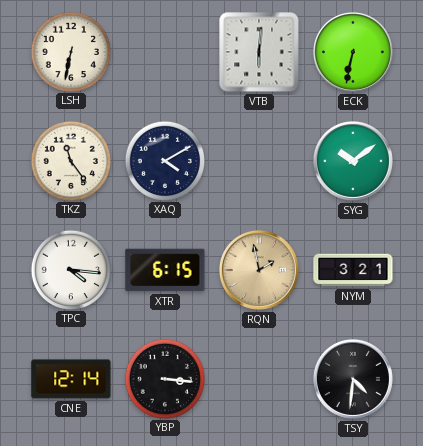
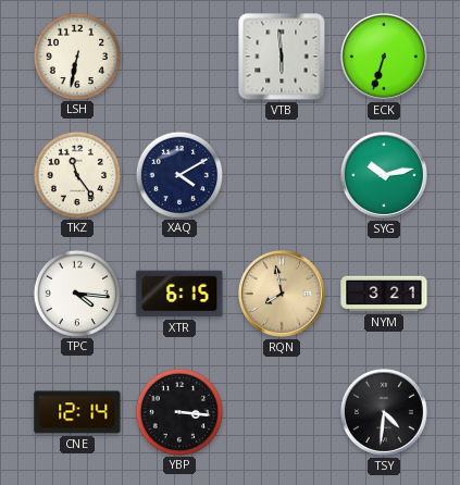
VTB: 6:01 -> 5:59
ECK: 6:32 -> 6:33
SYG: 10:09 -> 10:13
RQN: 1:58 -> 7:58
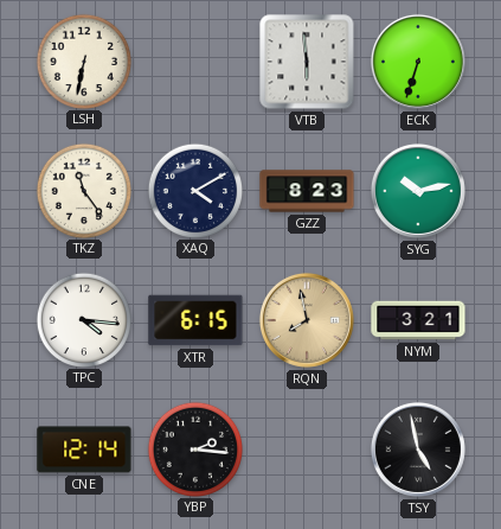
GZZ: none -> 8:23
YBP: 3:16 -> 2:16
TSY: 4:31 -> 4:58
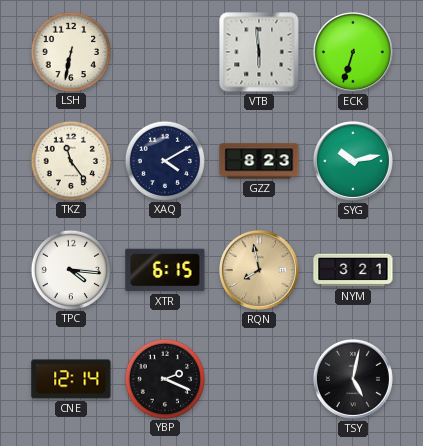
YBP: 2:16 -> 2:19
TSY: 4:58 -> 5:02
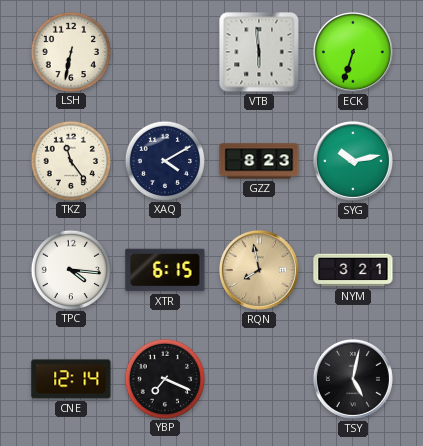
YBP: 2:19 -> 7:19
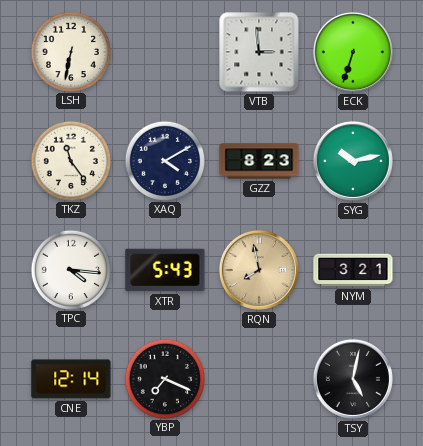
VTB: 5:59 -> 2:59
XTR: 6:15 -> 5:43
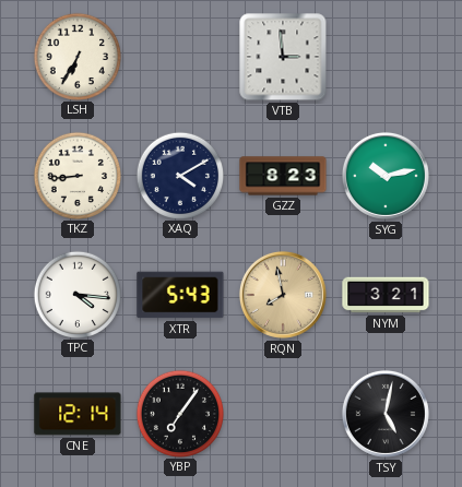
LSH: 6:32 -> 6:35
ECK: 6:33 -> none
TKZ: 11:24 -> 8:44
YBP: 7:19 -> 7:06
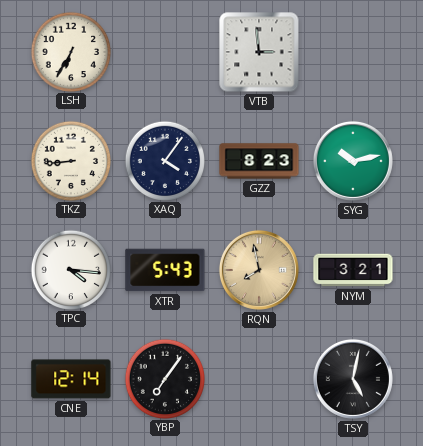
XAQ: 4:10 -> 4:06
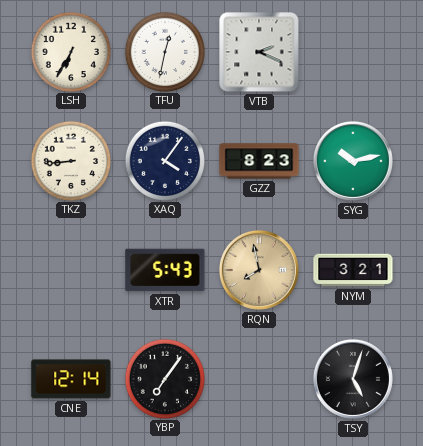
TFU: none -> 12:32
VTB: 2:59 -> 2:19
TPC: 4:16 -> none
TSY: 5:02 -> 5:03
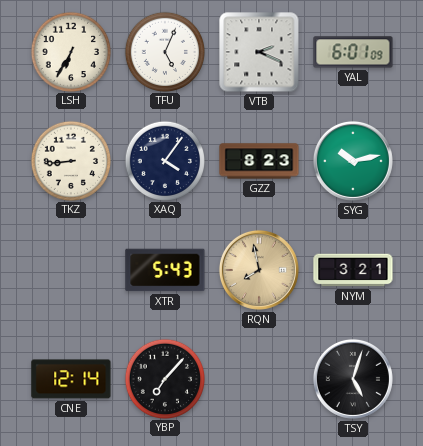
TFU: 12:32 -> 5:04
YAL: none -> 6:01
YBP: 7:06 -> 7:07
